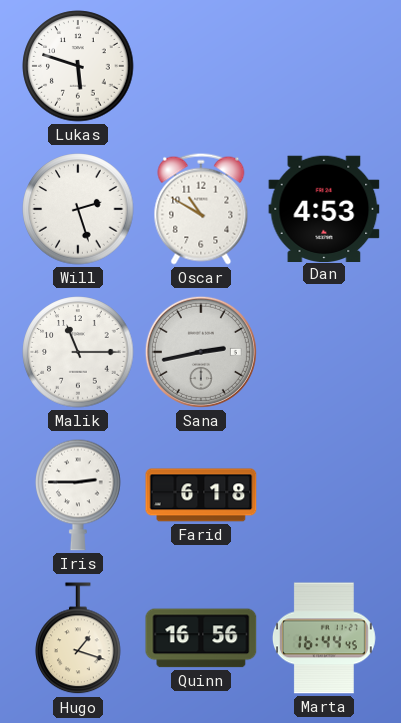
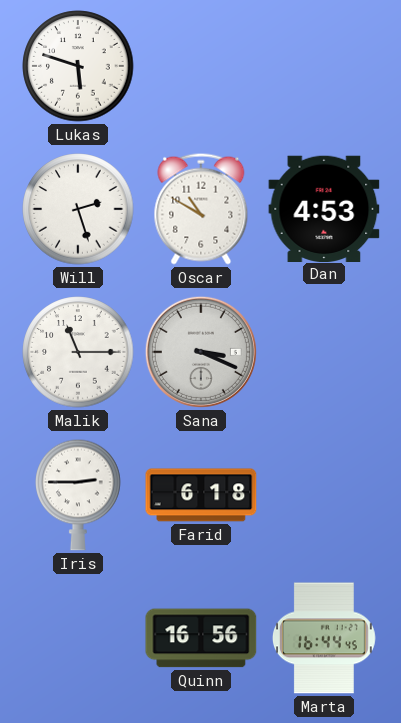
Sana: 2:43 -> 3:19
Hugo: 1:18 -> none
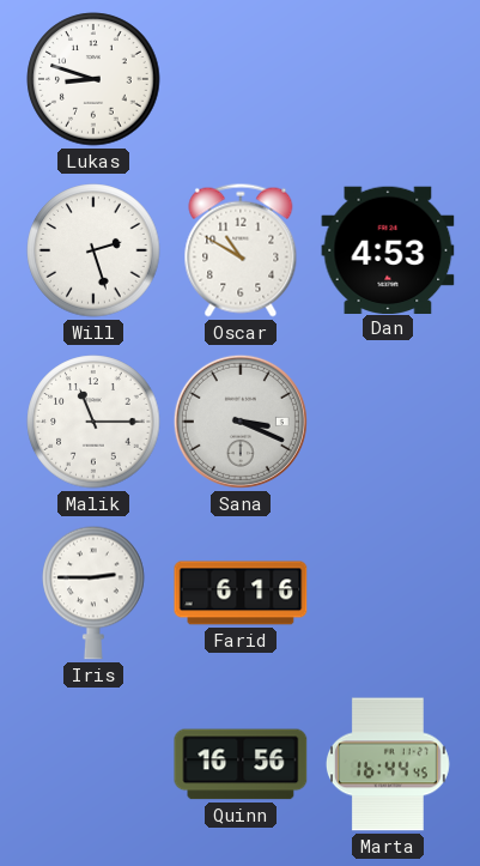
Lukas: 5:48 -> 8:48
Farid: 6:18 -> 6:16
